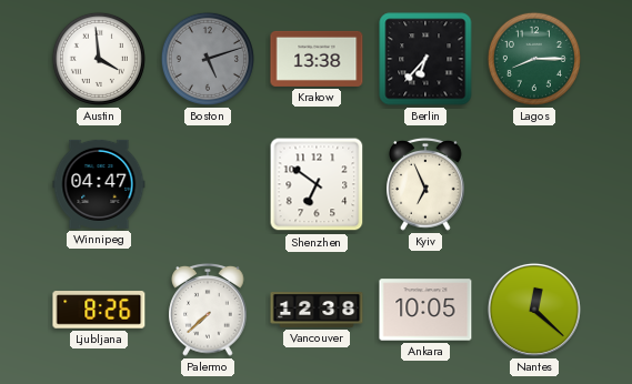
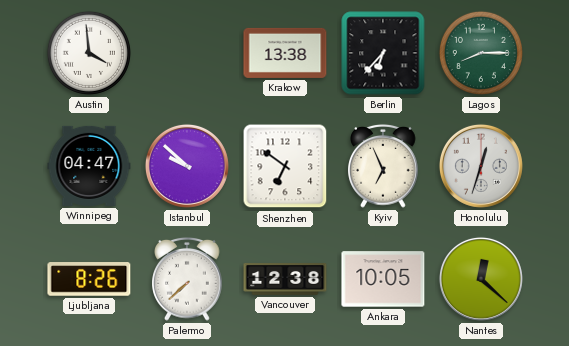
Boston: 5:12 -> none
Istanbul: none -> 9:52
Honolulu: none -> 12:33
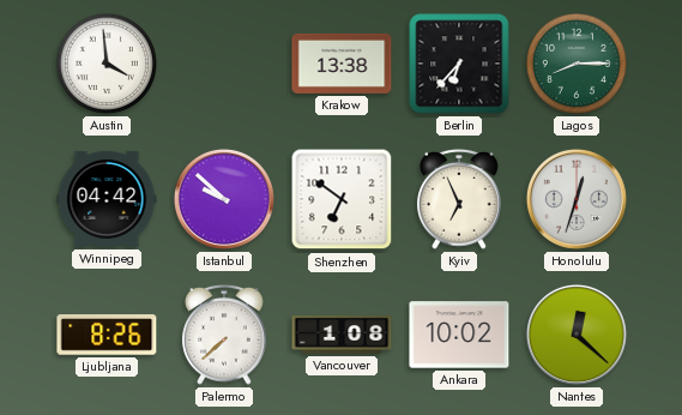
Winnipeg: 04:47 -> 04:42
Vancouver: 12:38 -> 1:08
Ankara: 10:05 -> 10:02
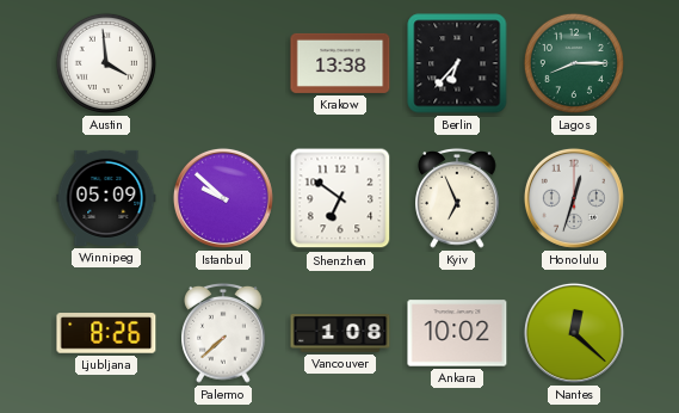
Winnipeg: 04:42 -> 05:09
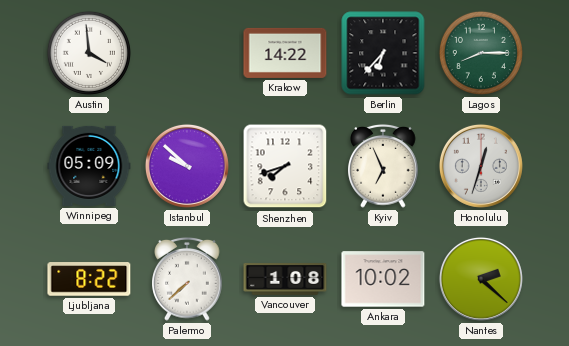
Krakow: 13:38 -> 14:22
Shenzhen: 6:51 -> 7:42
Ljubljana: 8:26 -> 8:22
Nantes: 12:22 -> 2:22
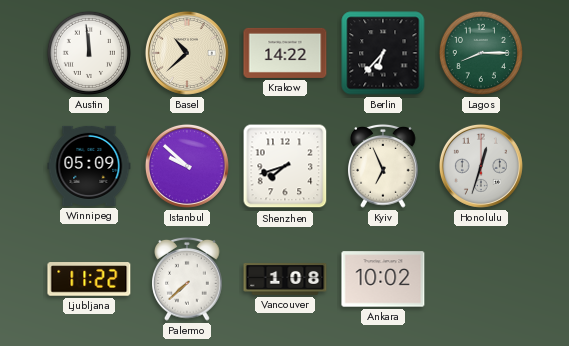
Austin: 3:59 -> 11:59
Basel: none -> 10:38
Ljubljana: 8:22 -> 11:22
Nantes: 2:22 -> none
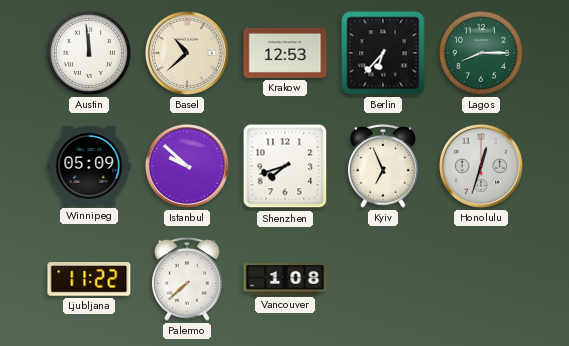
Krakow: 14:22 -> 12:53
Ankara: 10:02 -> none
